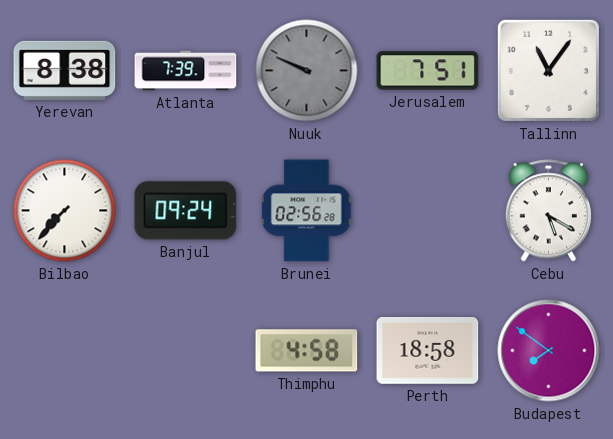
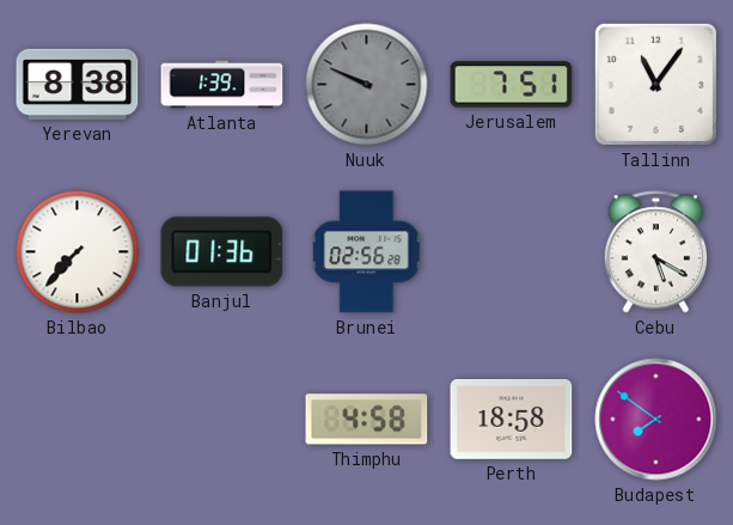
Atlanta: 7:39 -> 1:39
Banjul: 09:24 -> 01:36
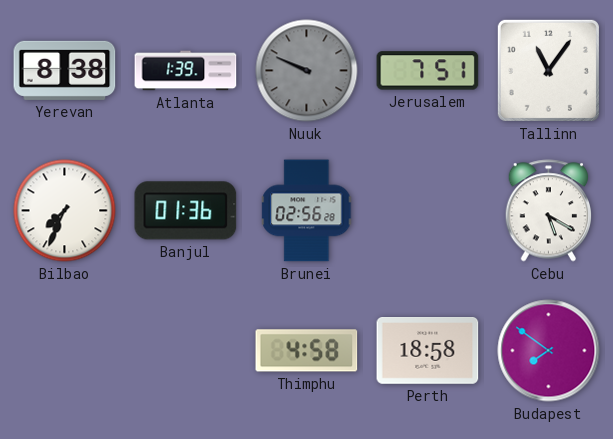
Bilbao: 7:37 -> 7:34
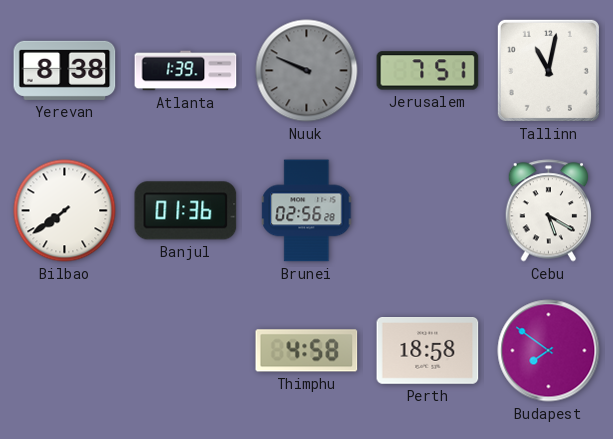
Tallinn: 11:06 -> 11:02
Bilbao: 7:34 -> 7:39
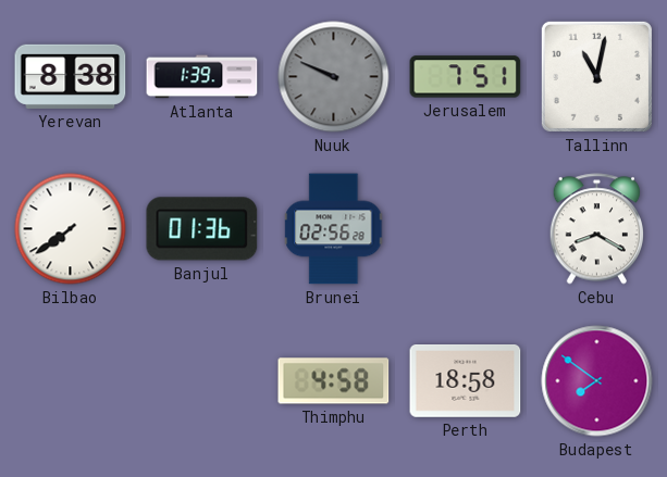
Cebu: 5:20 -> 8:20
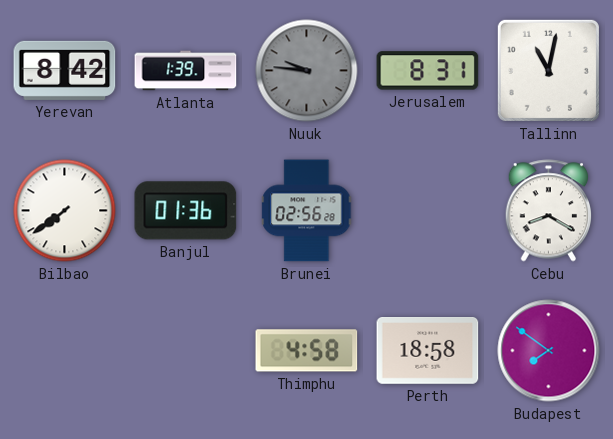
Yerevan: 8:38 -> 8:42
Nuuk: 9:49 -> 9:46
Jerusalem: 7:51 -> 8:31
